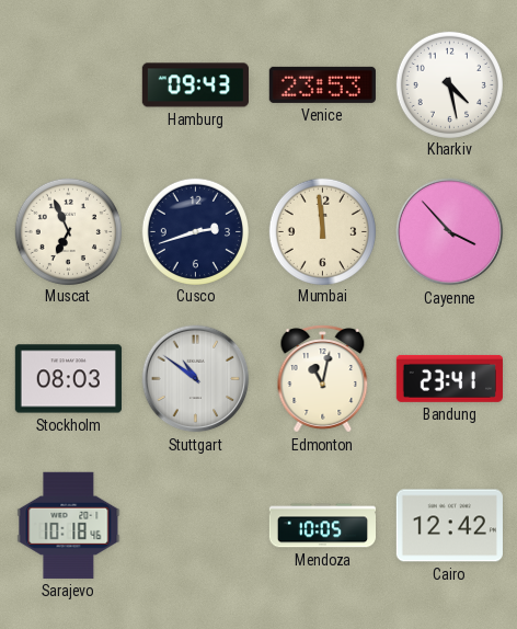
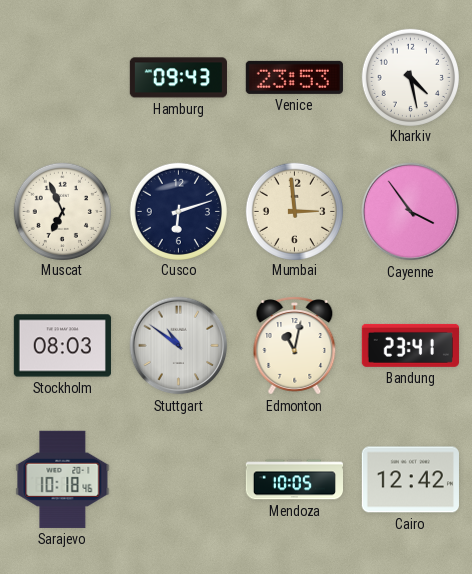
Cusco: 2:42 -> 6:12
Mumbai: 11:59 -> 2:59
Cayenne: 3:53 -> 3:54
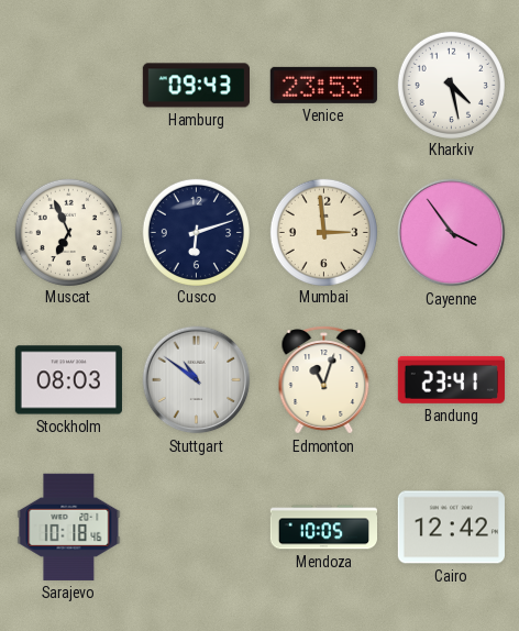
Edmonton: 11:02 -> 11:03
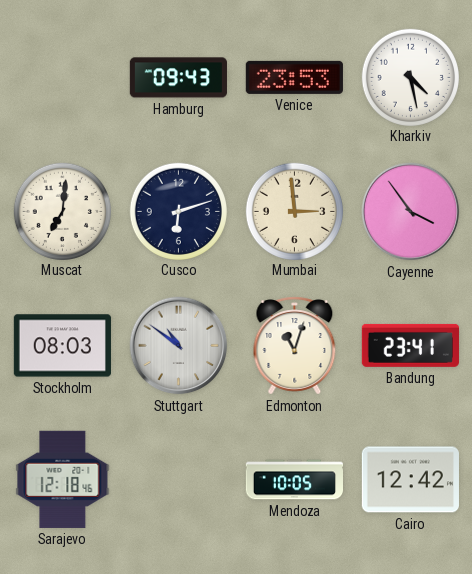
Muscat: 6:56 -> 7:01
Sarajevo: 10:18 -> 12:18
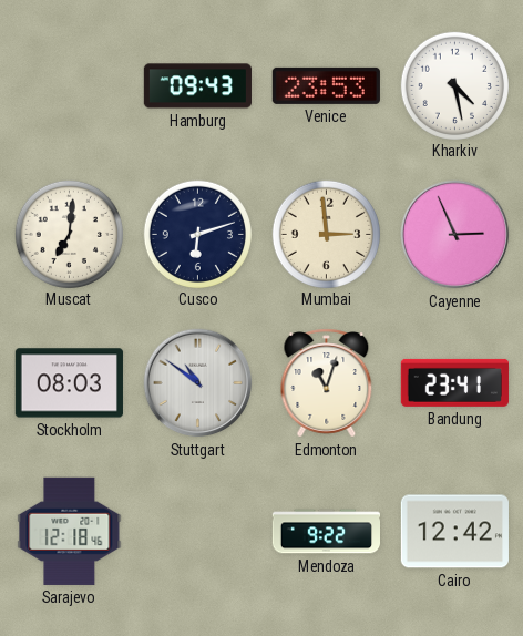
Cayenne: 3:54 -> 2:56
Mendoza: 10:05 -> 9:22
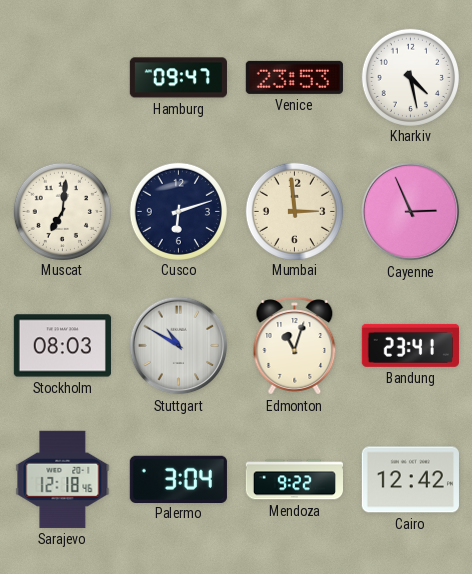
Hamburg: 09:43 -> 09:47
Stuttgart: 10:51 -> 10:50
Palermo: none -> 3:04
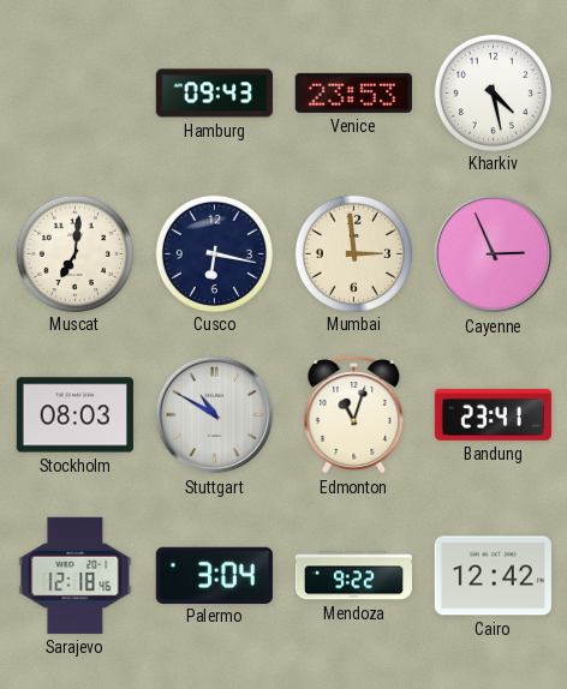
Hamburg: 09:47 -> 09:43
Cusco: 6:12 -> 6:17
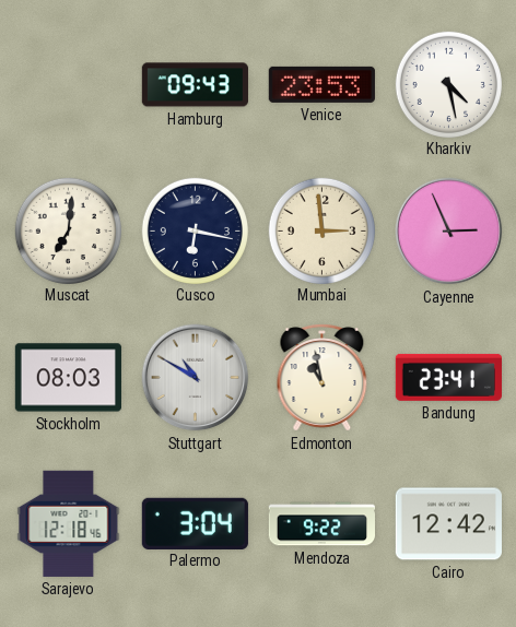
Edmonton: 11:03 -> 10:58
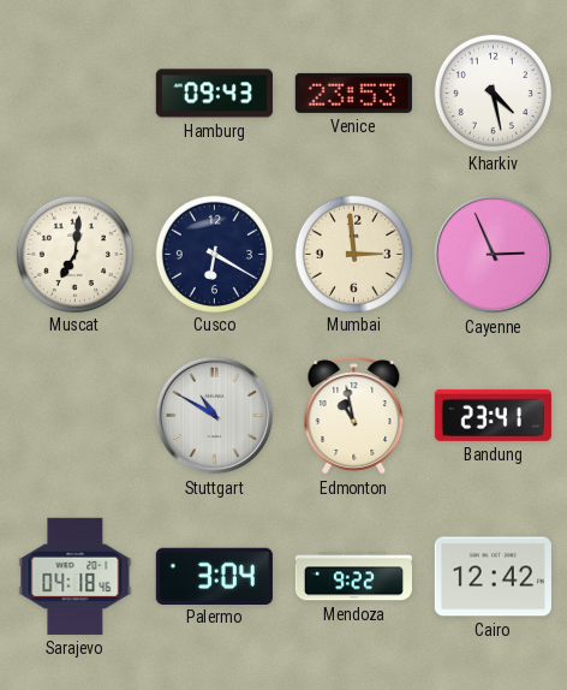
Cusco: 6:17 -> 6:20
Stockholm: 08:03 -> none
Sarajevo: 12:18 -> 04:18
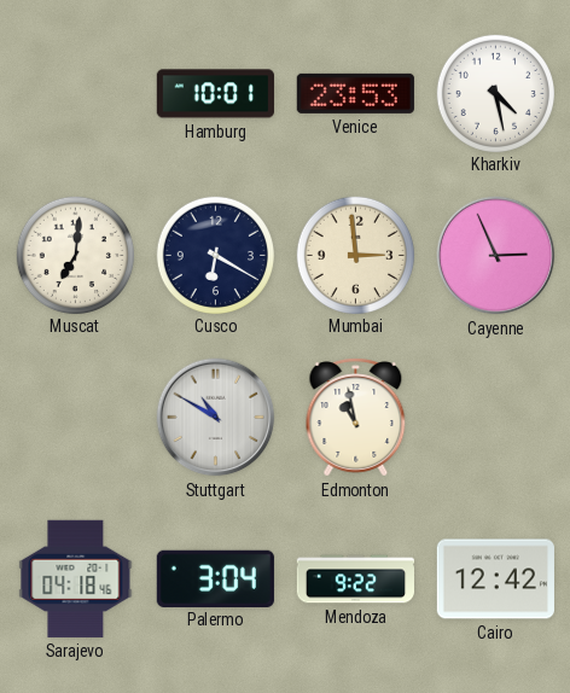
Hamburg: 09:43 -> 10:01
Bandung: 23:41 -> none
